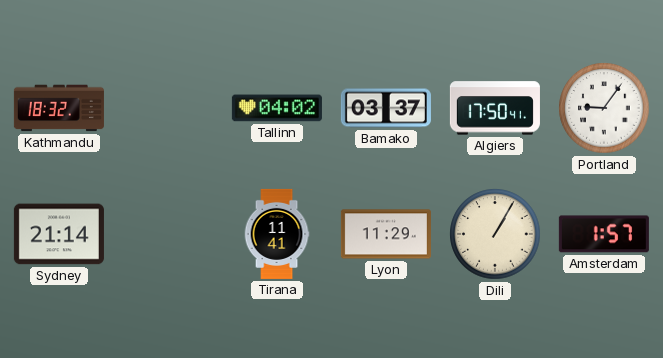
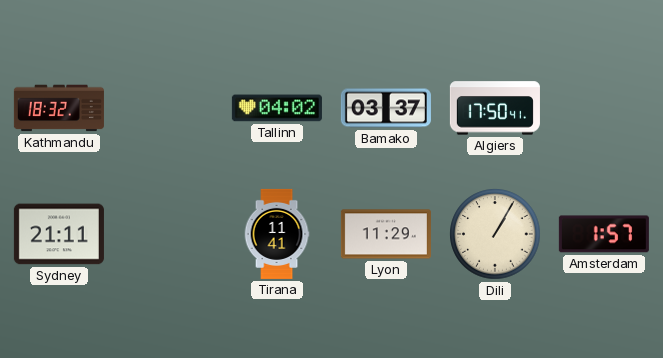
Portland: 9:06 -> none
Sydney: 21:14 -> 21:11
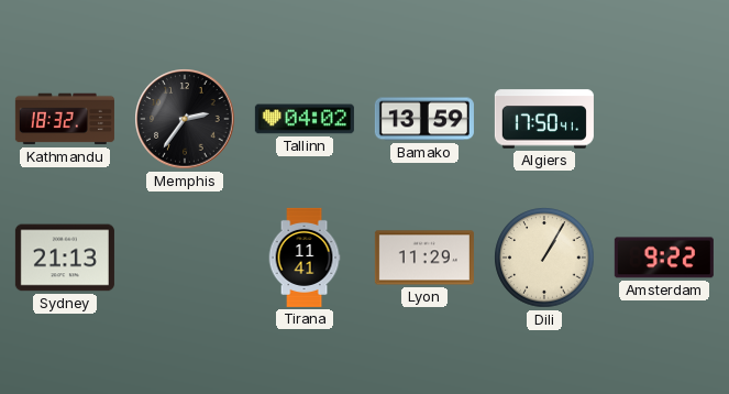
Memphis: none -> 2:36
Bamako: 03:37 -> 13:59
Sydney: 21:11 -> 21:13
Amsterdam: 1:57 -> 9:22
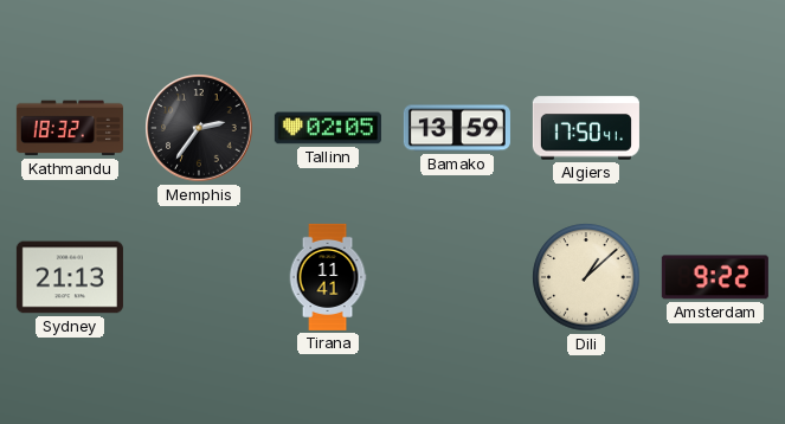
Tallinn: 04:02 -> 02:05
Lyon: 11:29 -> none
Dili: 1:05 -> 1:08
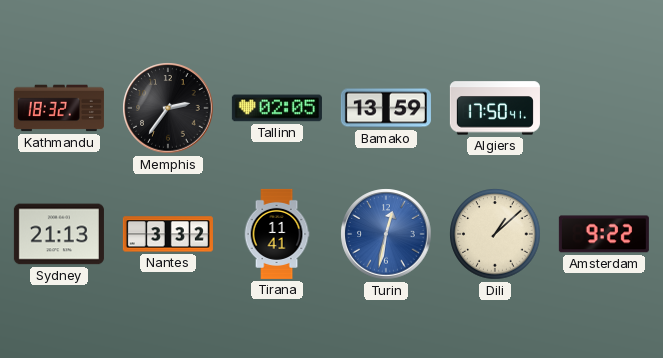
Nantes: none -> 3:32
Turin: none -> 12:32
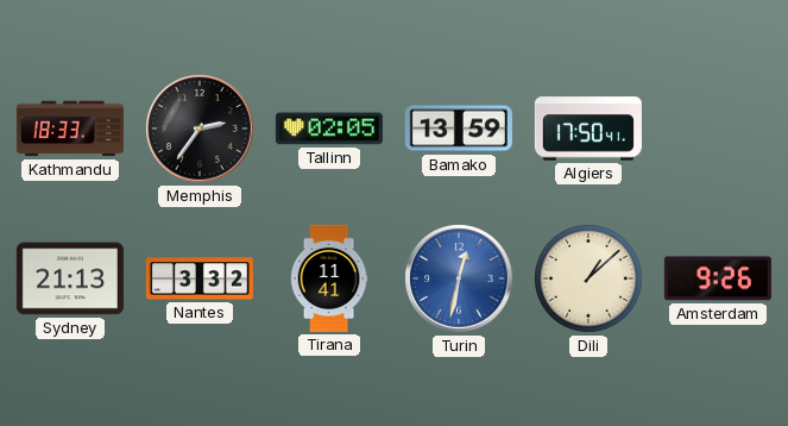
Kathmandu: 18:32 -> 18:33
Amsterdam: 9:22 -> 9:26
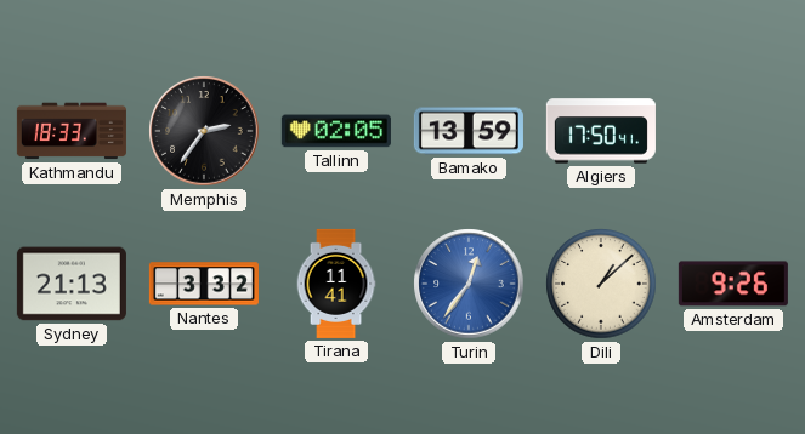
Turin: 12:32 -> 12:36
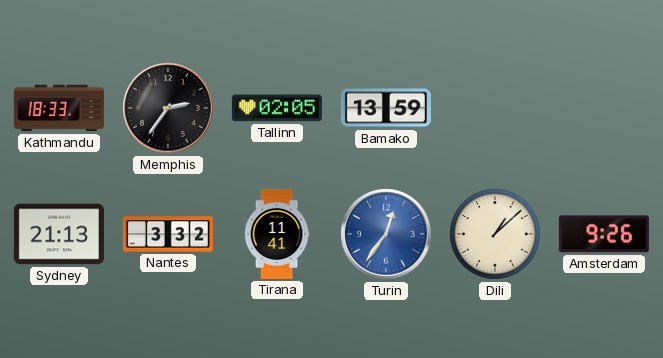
Algiers: 17:50 -> none
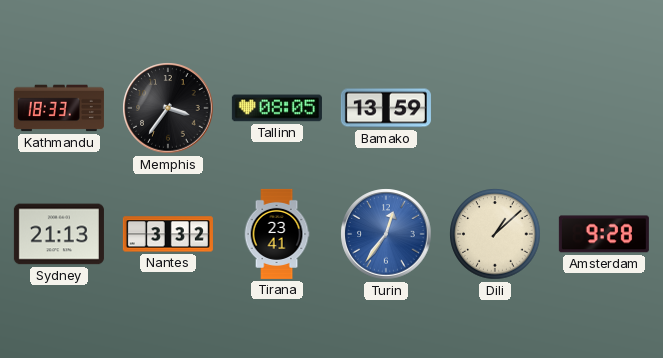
Memphis: 2:36 -> 3:36
Tallinn: 02:05 -> 08:05
Tirana: 11:41 -> 23:41
Amsterdam: 9:26 -> 9:28
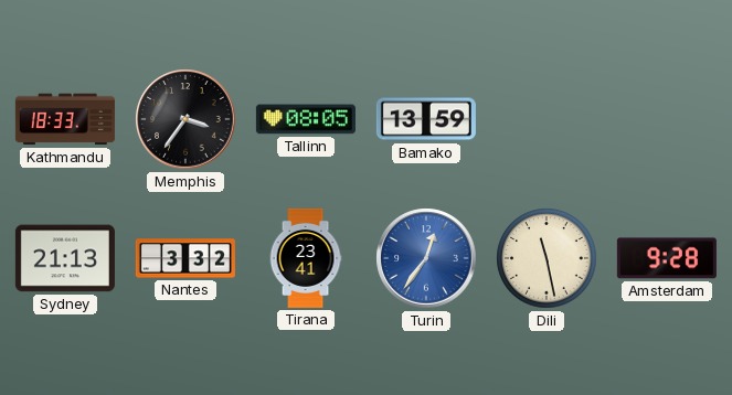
Dili: 1:08 -> 11:28
